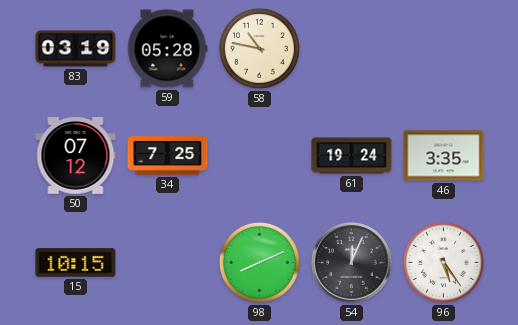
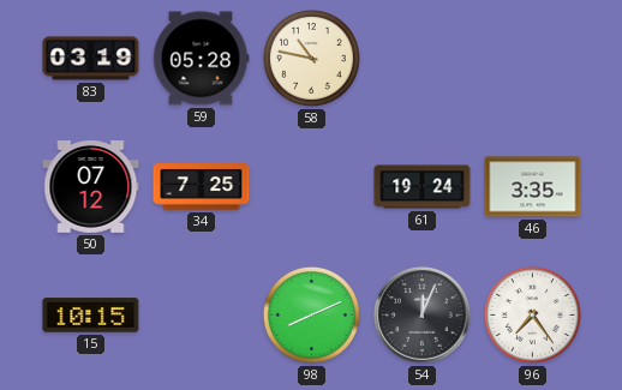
96: 5:24 -> 7:24
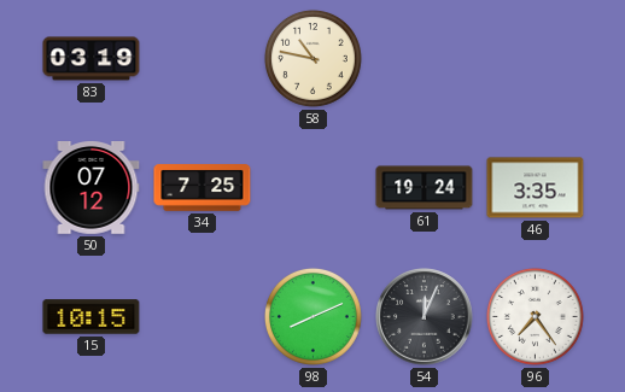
59: 05:28 -> none
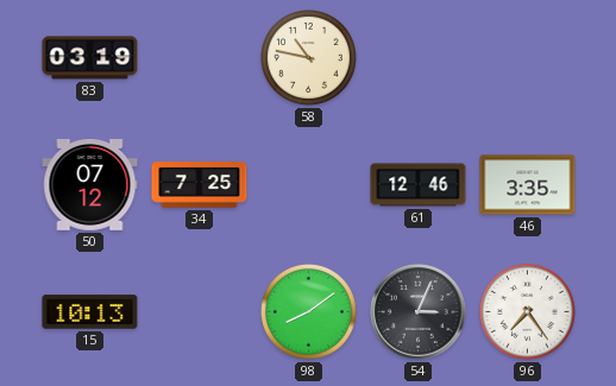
61: 19:24 -> 12:46
15: 10:15 -> 10:13
98: 8:11 -> 8:09
54: 12:04 -> 3:04
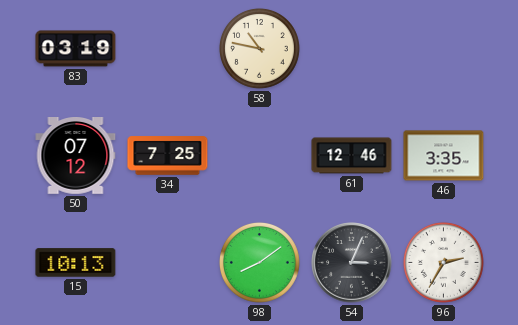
96: 7:24 -> 2:35
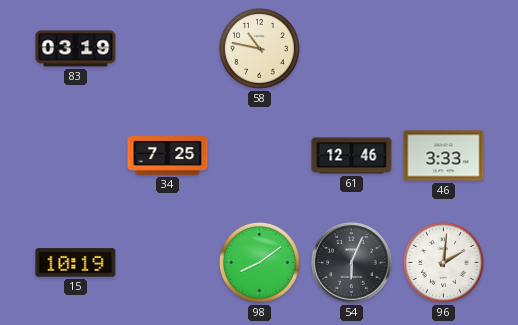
50: 07:12 -> none
46: 3:35 -> 3:33
15: 10:13 -> 10:19
54: 3:04 -> 6:04
96: 2:35 -> 2:01
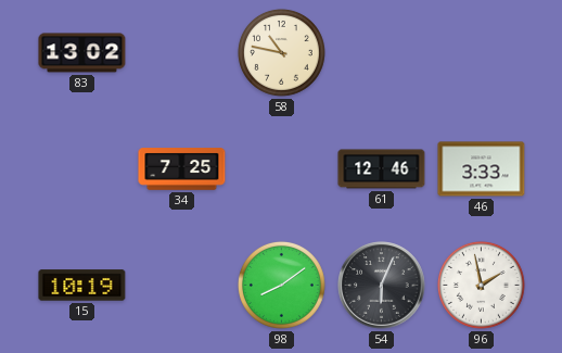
83: 03:19 -> 13:02
96: 2:01 -> 1:58
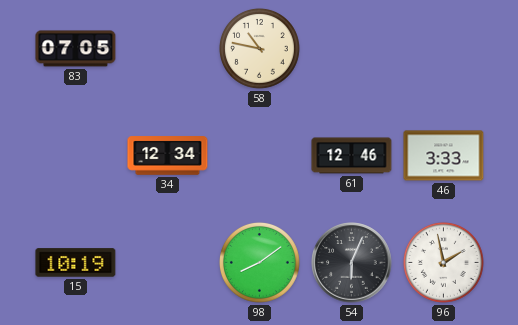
83: 13:02 -> 07:05
34: 7:25 -> 12:34
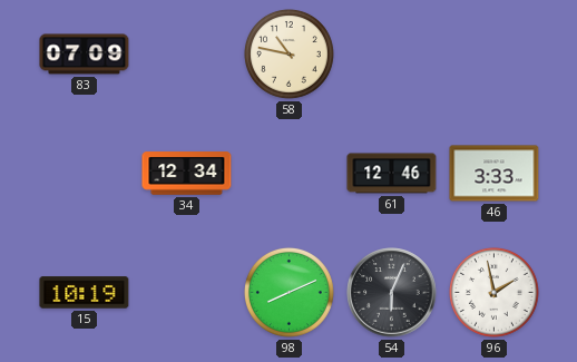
83: 07:05 -> 07:09
98: 8:09 -> 8:11
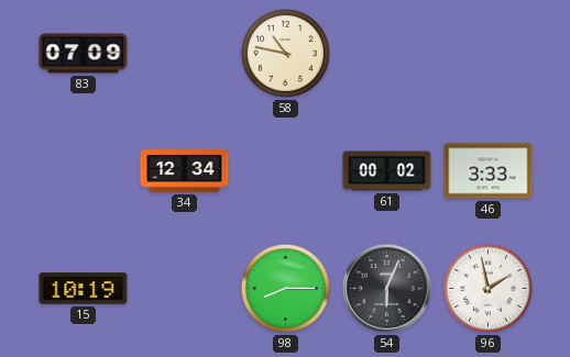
61: 12:46 -> 00:02
98: 8:11 -> 8:15
